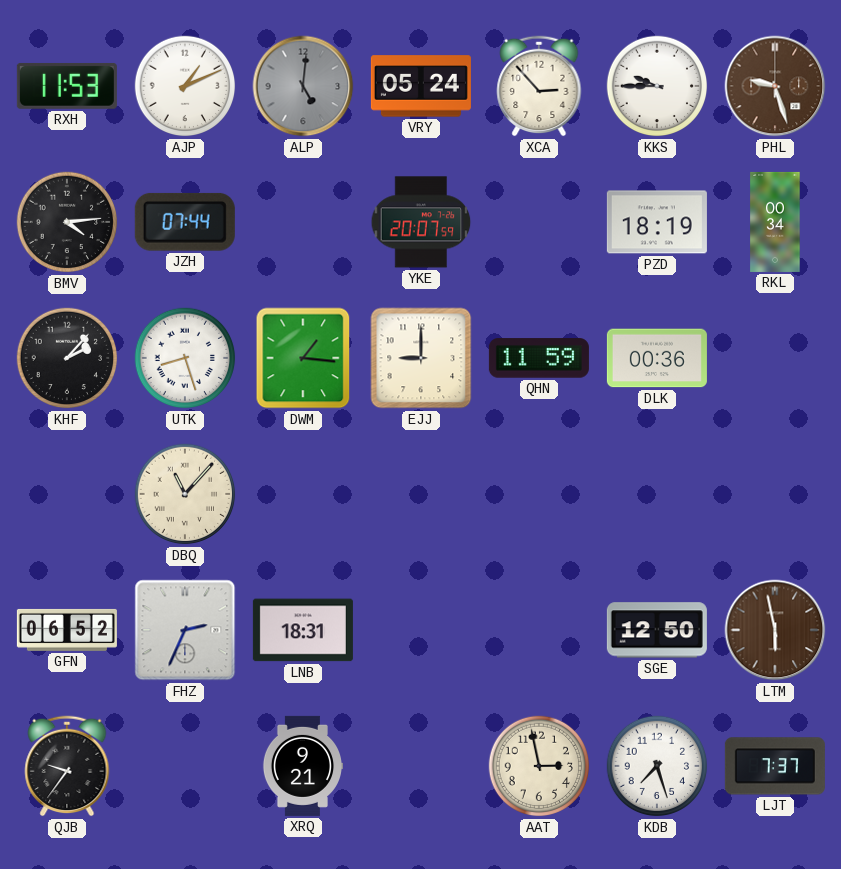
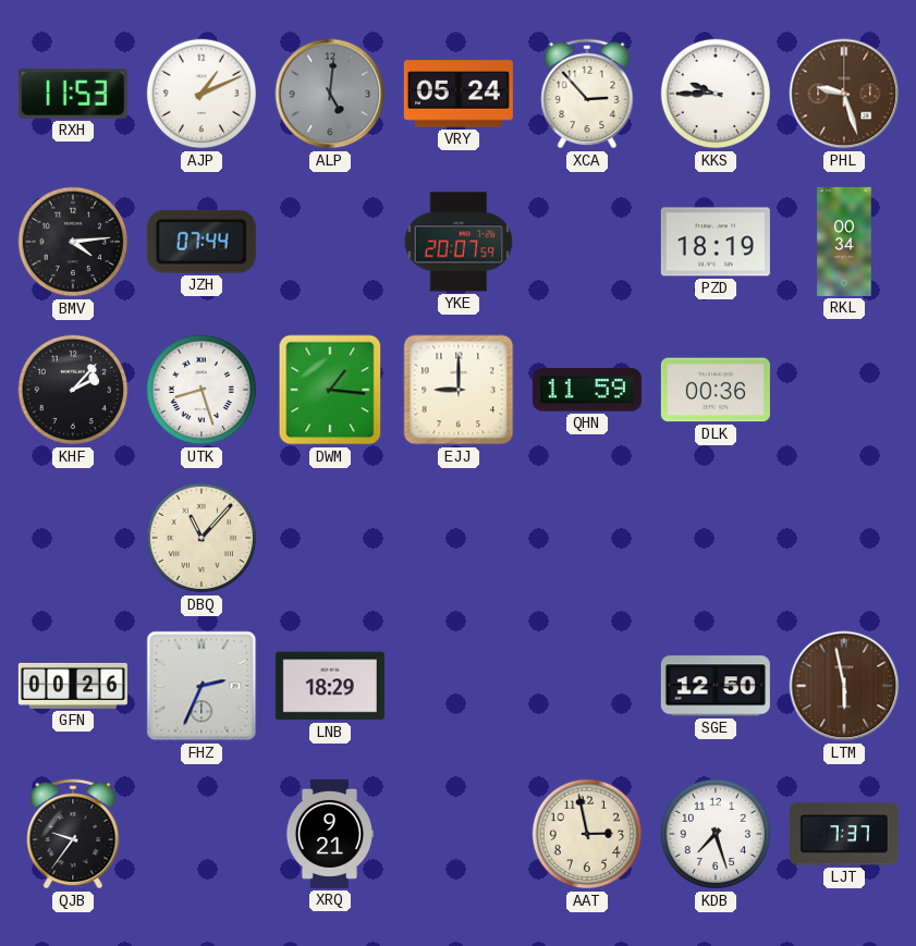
GFN: 06:52 -> 00:26
LNB: 18:31 -> 18:29
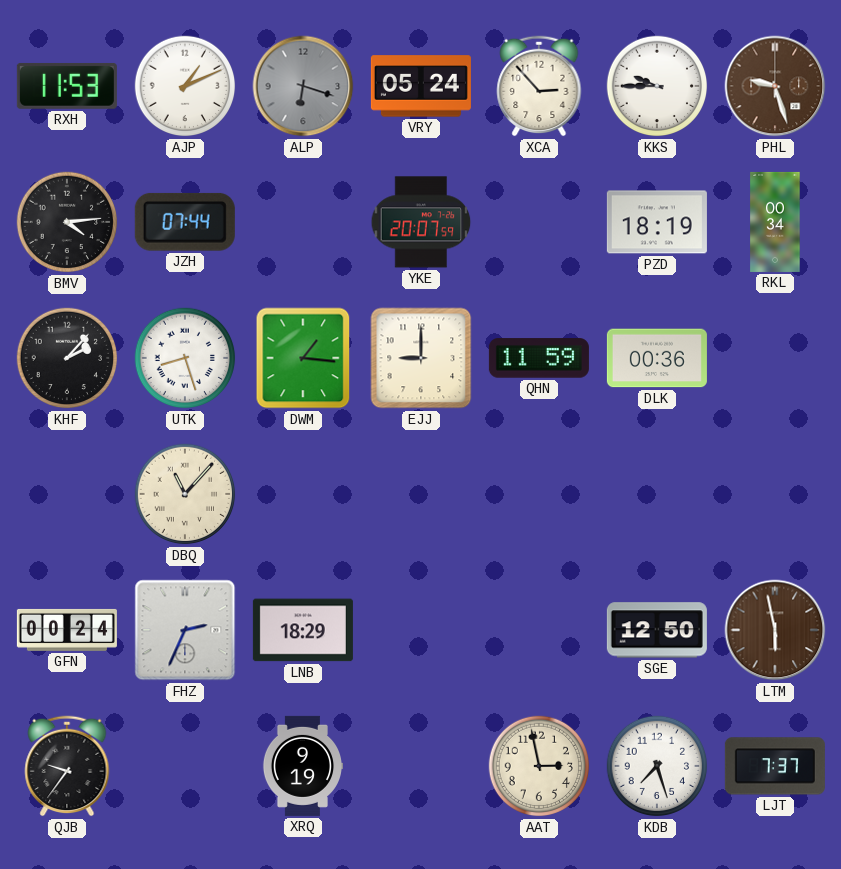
ALP: 5:01 -> 6:18
GFN: 00:26 -> 00:24
XRQ: 9:21 -> 9:19
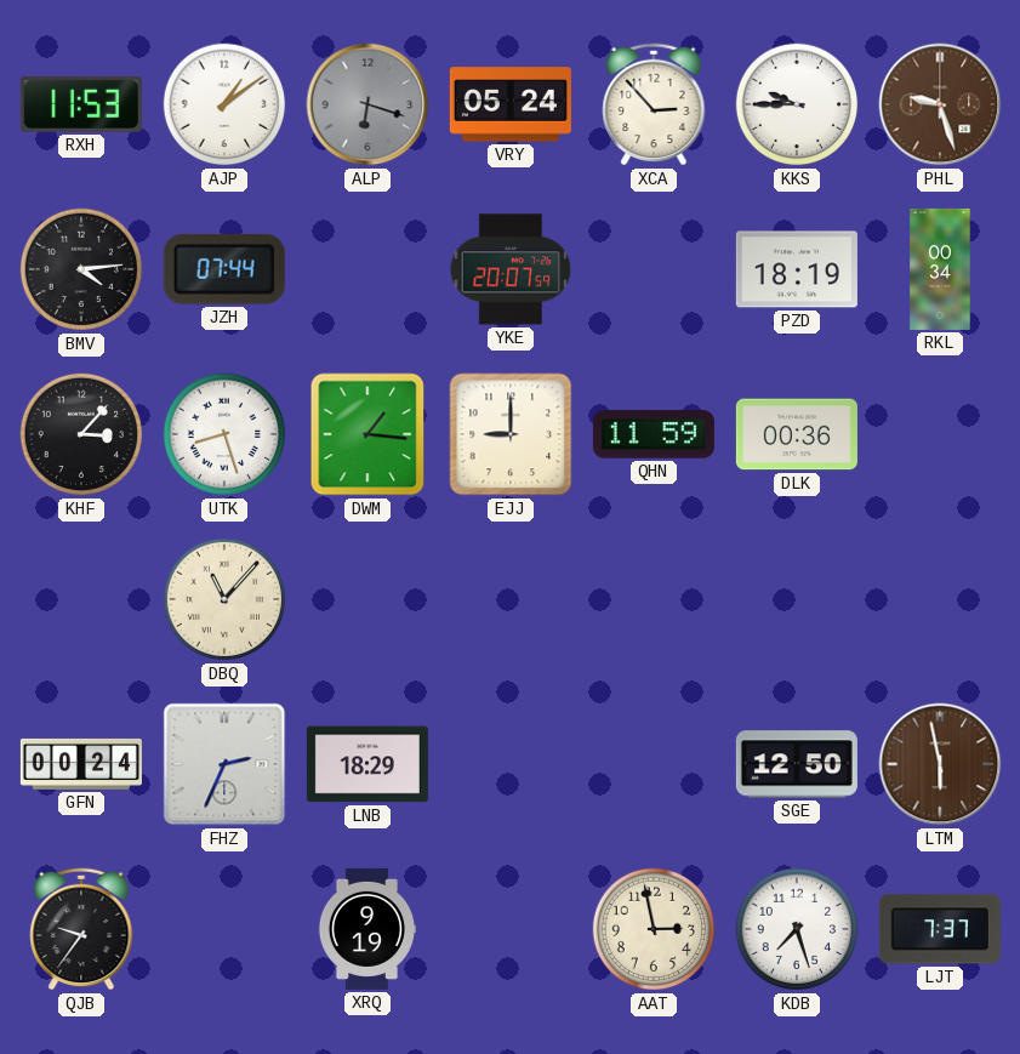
AJP: 1:11 -> 1:09
KHF: 2:07 -> 3:07
